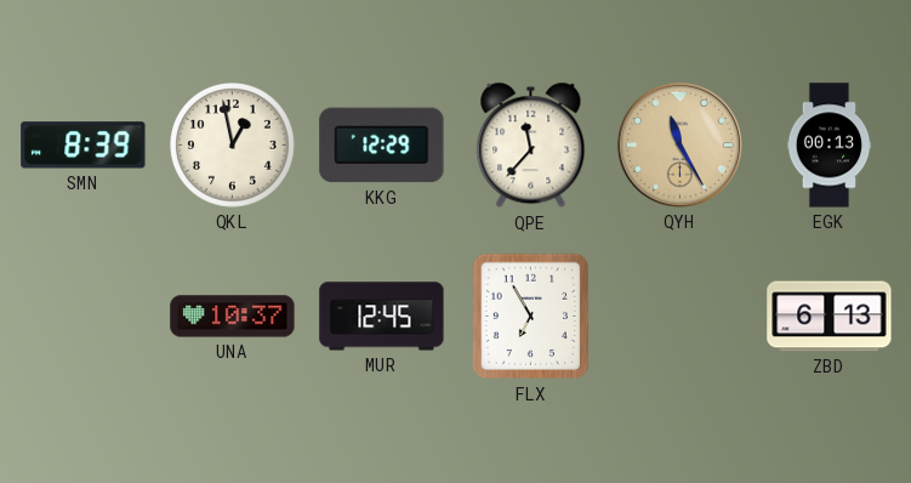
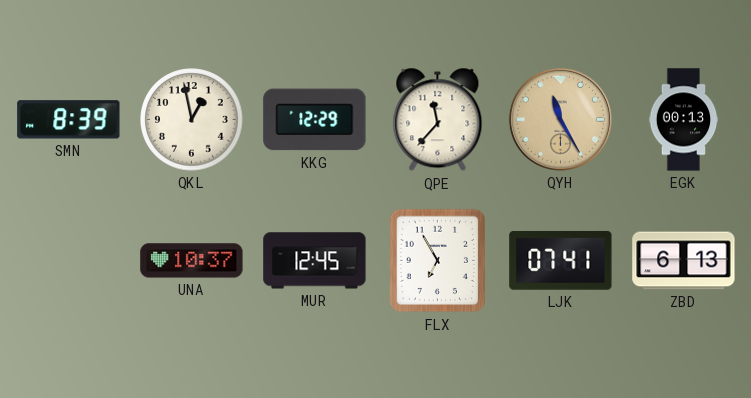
LJK: none -> 07:41
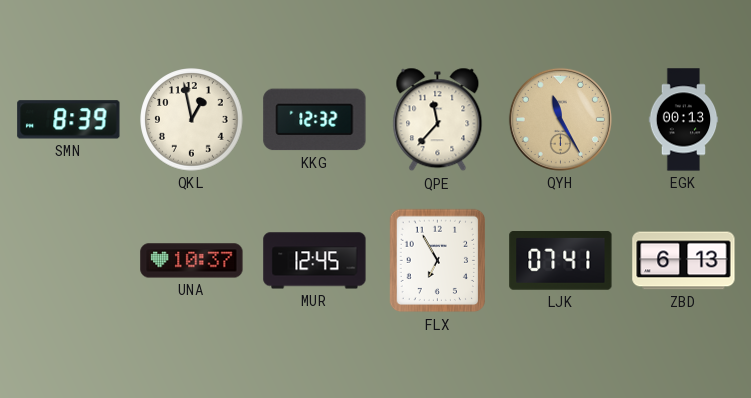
KKG: 12:29 -> 12:32
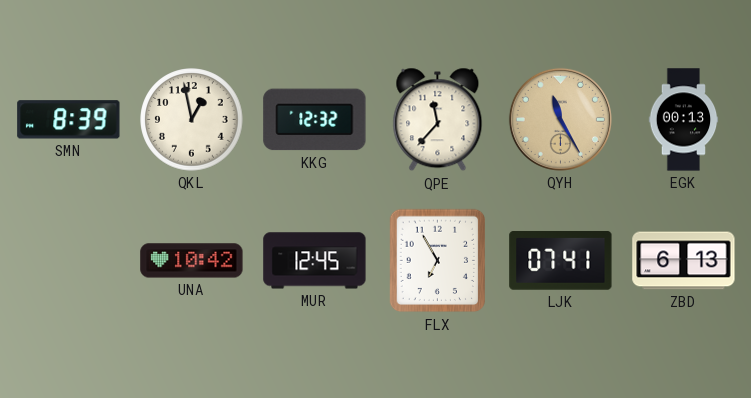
UNA: 10:37 -> 10:42
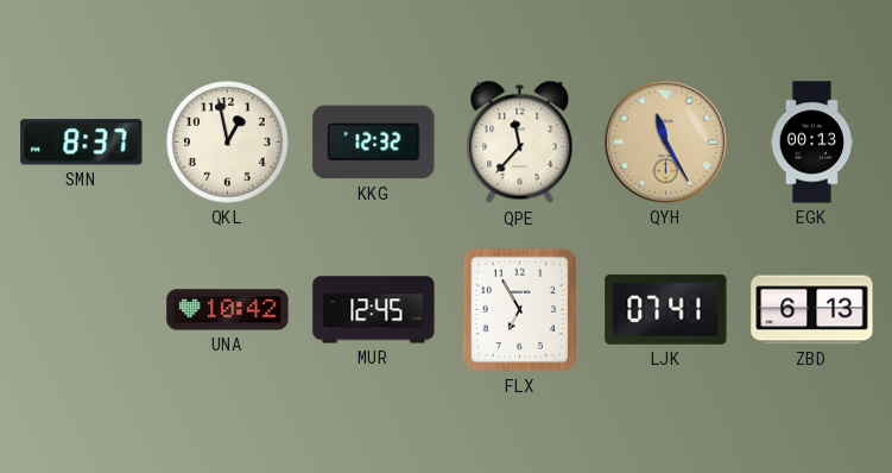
SMN: 8:39 -> 8:37
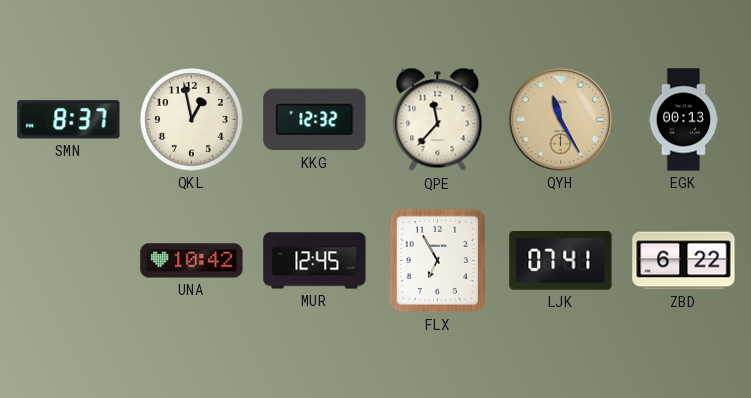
ZBD: 6:13 -> 6:22
